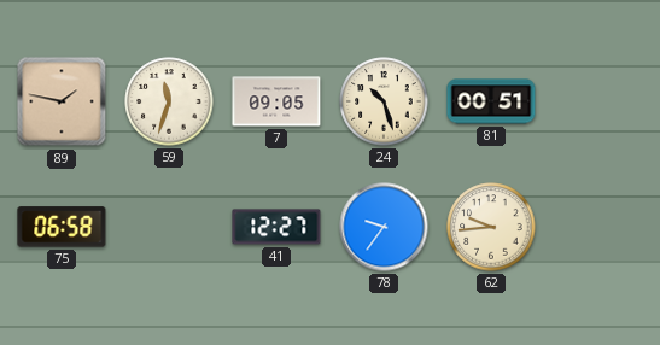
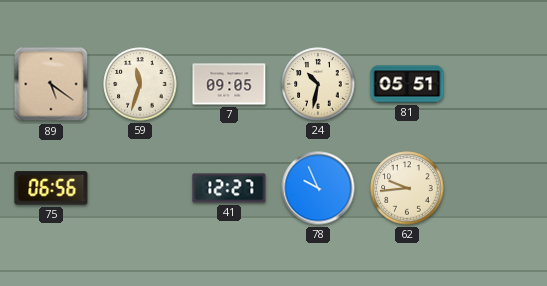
89: 1:47 -> 5:21
24: 10:27 -> 10:32
81: 00:51 -> 05:51
75: 06:58 -> 06:56
78: 9:36 -> 9:56
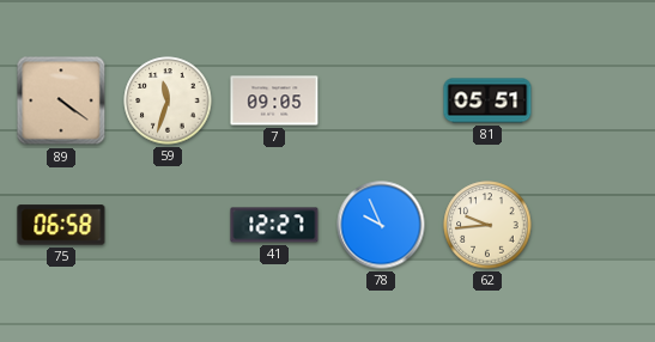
89: 5:21 -> 4:21
24: 10:32 -> none
75: 06:56 -> 06:58
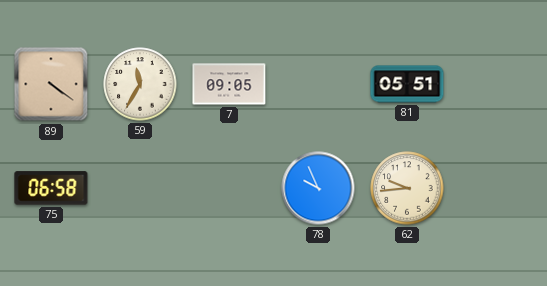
59: 11:33 -> 11:35
41: 12:27 -> none
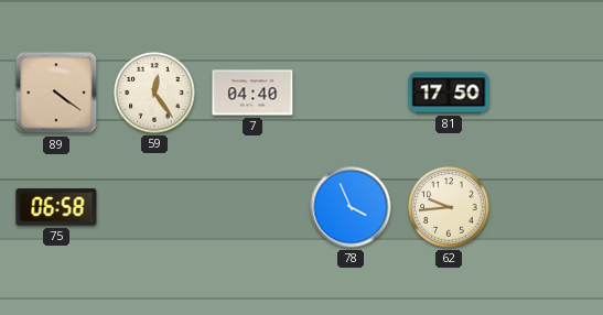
59: 11:35 -> 12:24
7: 09:05 -> 04:40
81: 05:51 -> 17:50
78: 9:56 -> 3:56
